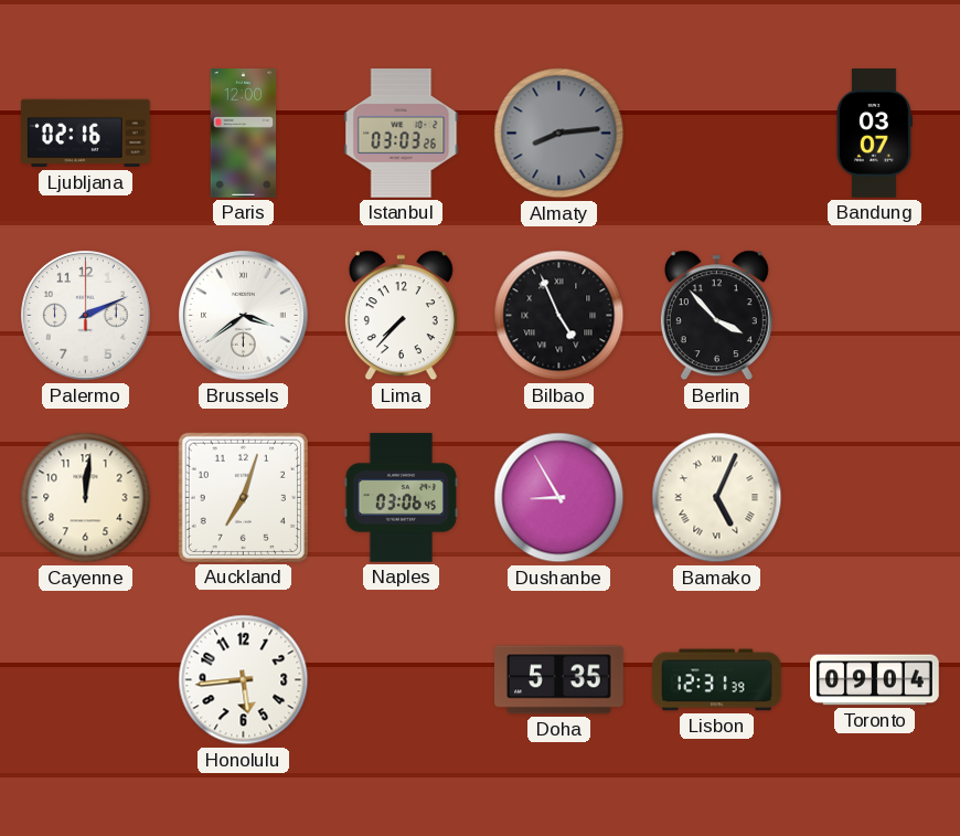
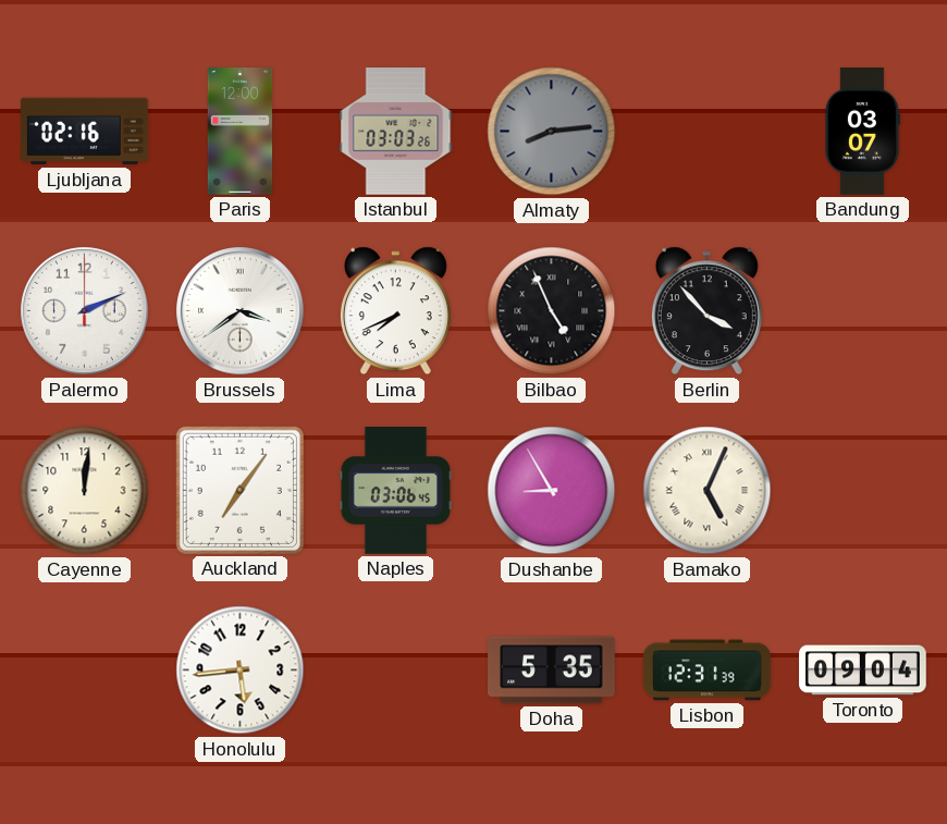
Lima: 7:37 -> 7:41
Auckland: 7:03 -> 7:06
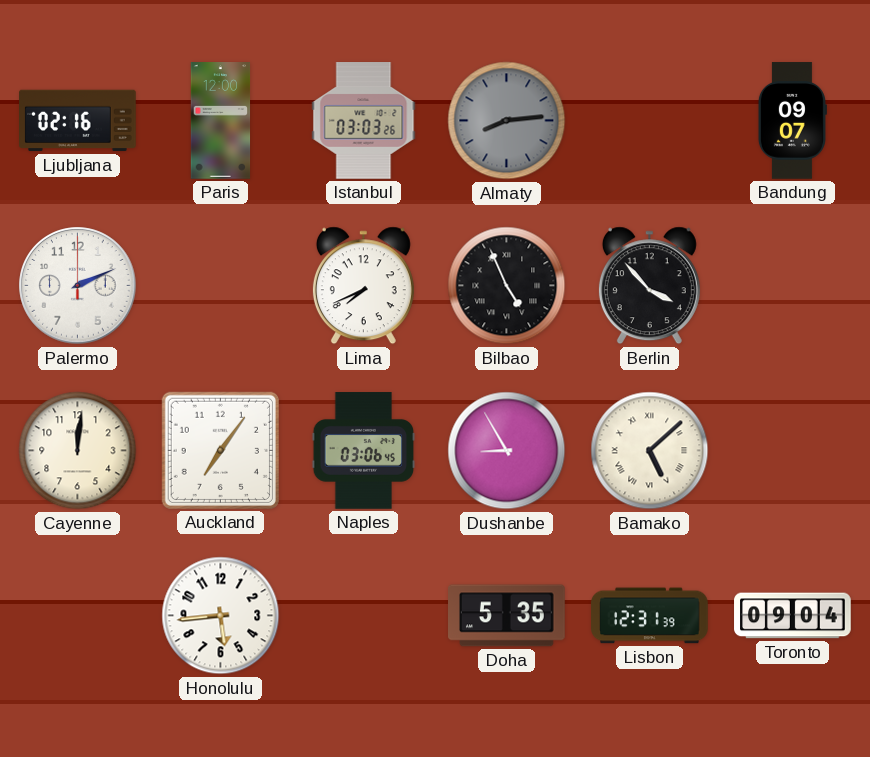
Bandung: 03:07 -> 09:07
Brussels: 3:39 -> none
Bamako: 5:04 -> 5:08
